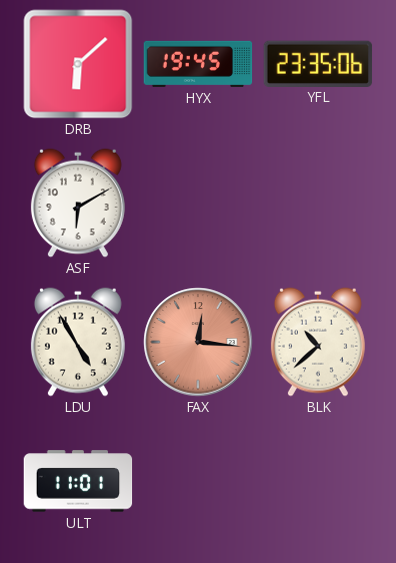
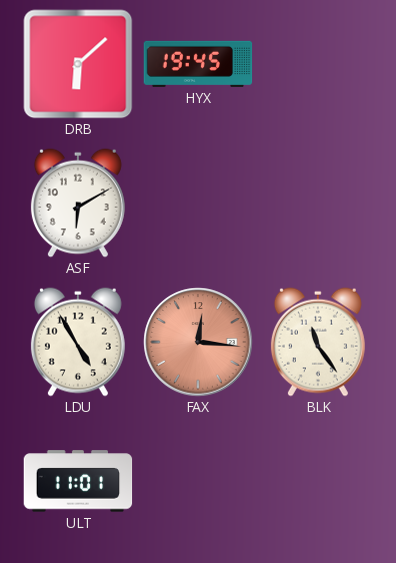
YFL: 23:35 -> none
BLK: 10:38 -> 11:24
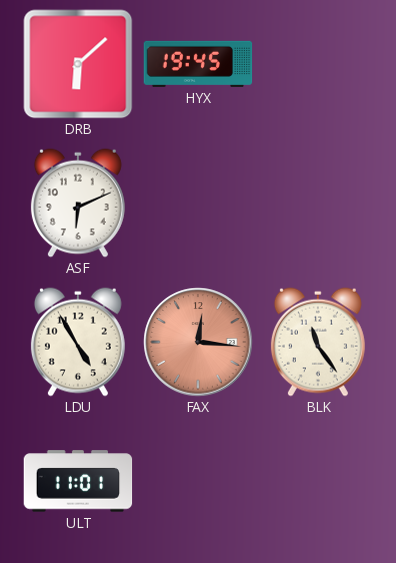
ASF: 6:10 -> 6:11
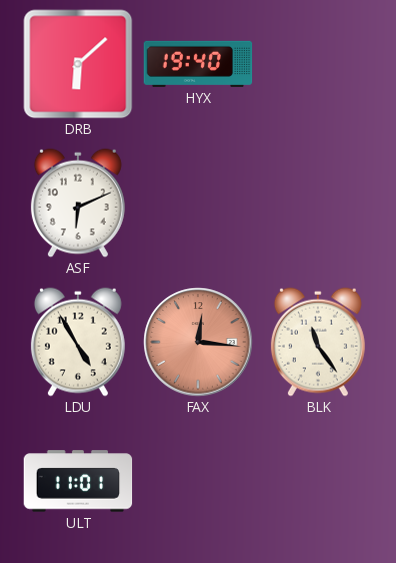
HYX: 19:45 -> 19:40
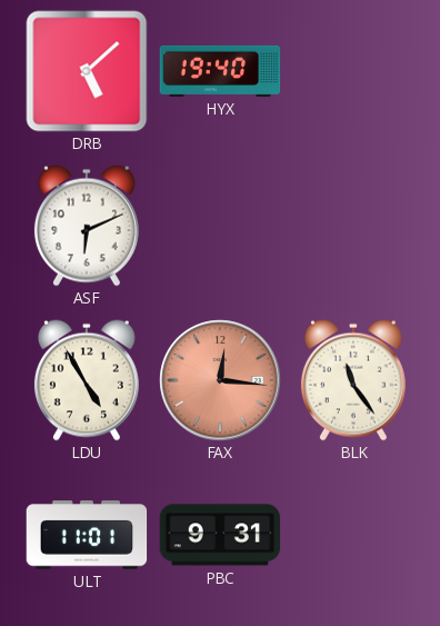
DRB: 6:08 -> 5:08
PBC: none -> 9:31
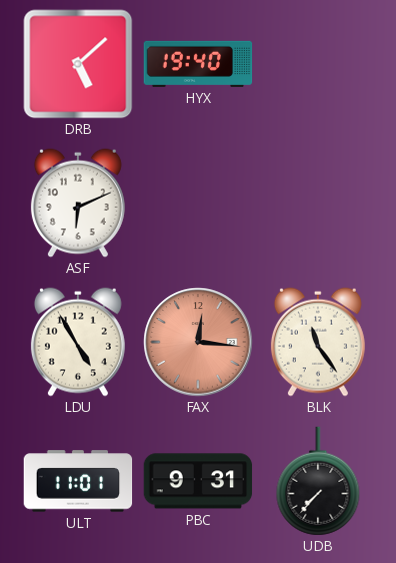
UDB: none -> 7:37
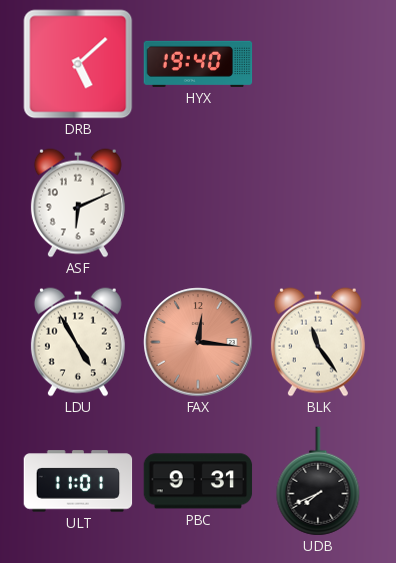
UDB: 7:37 -> 7:41
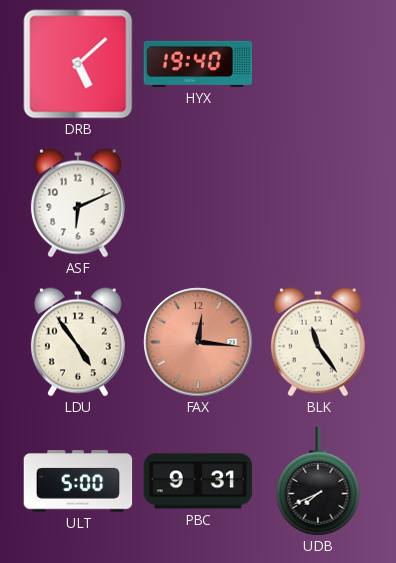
LDU: 4:55 -> 4:54
ULT: 11:01 -> 5:00
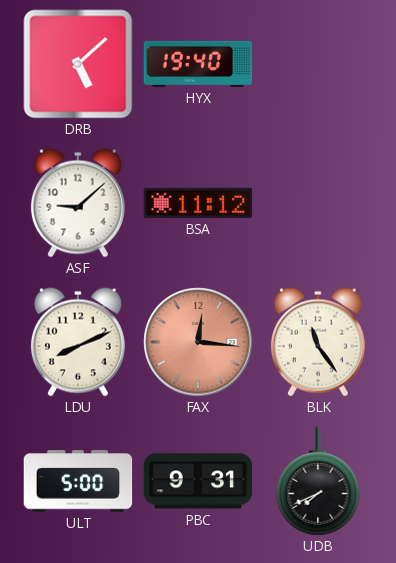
ASF: 6:11 -> 9:08
BSA: none -> 11:12
LDU: 4:54 -> 8:11
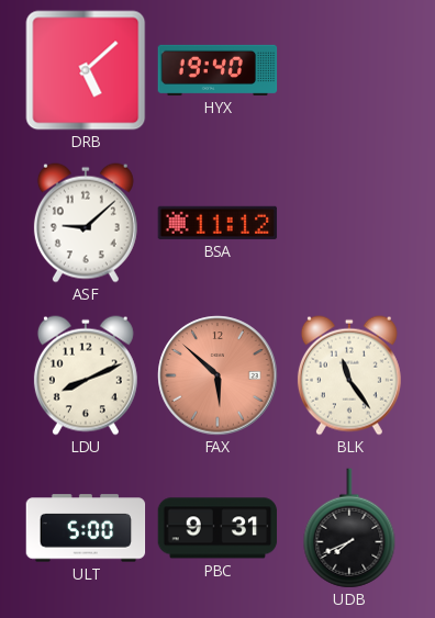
FAX: 12:16 -> 5:52
